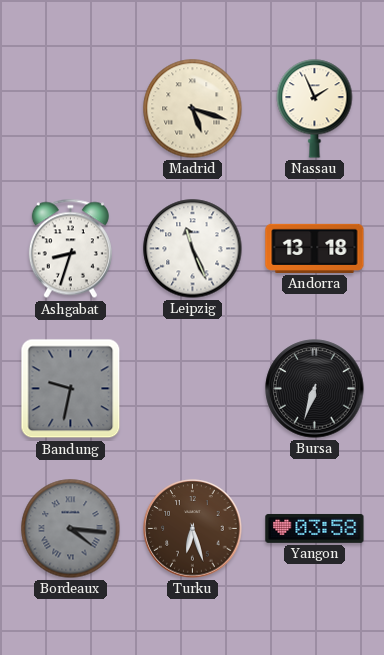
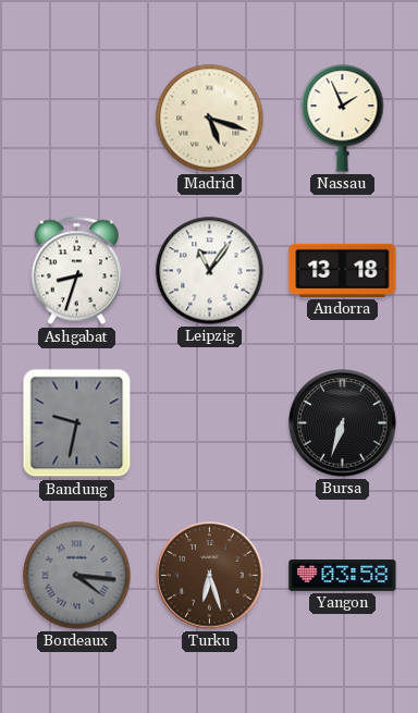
Leipzig: 11:26 -> 11:06
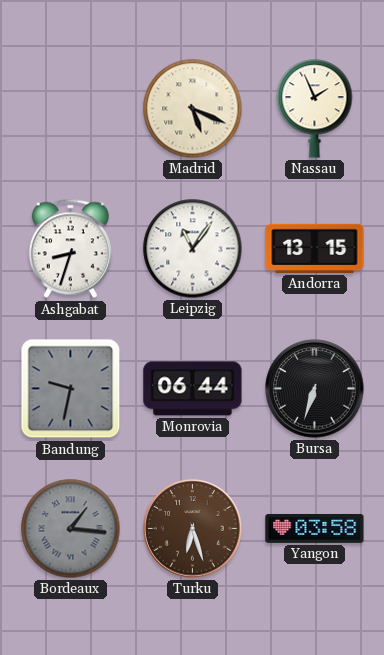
Madrid: 5:18 -> 5:19
Andorra: 13:18 -> 13:15
Monrovia: none -> 06:44
Bordeaux: 4:16 -> 1:16
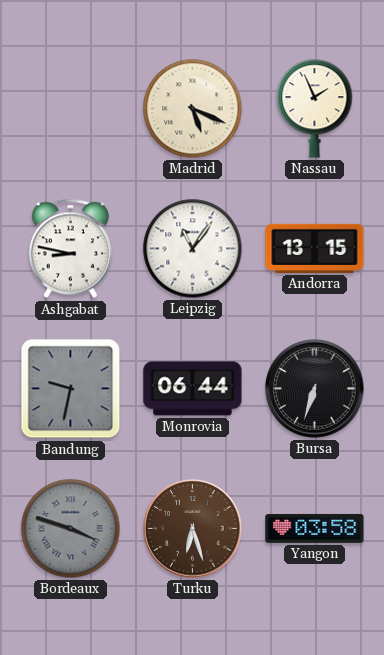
Ashgabat: 8:33 -> 8:47
Bordeaux: 1:16 -> 3:48
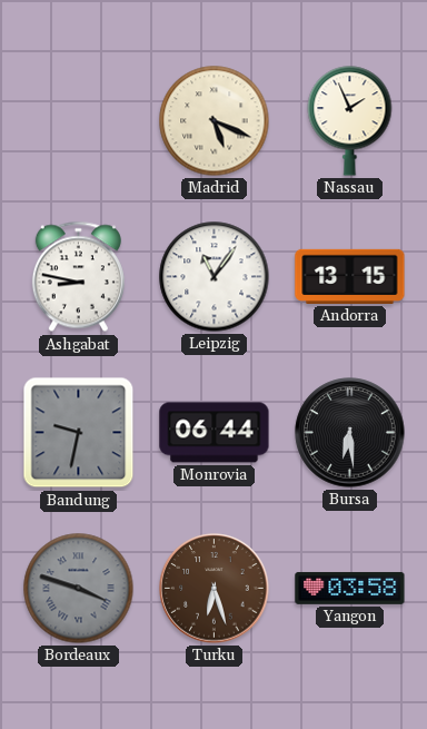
Bursa: 6:33 -> 6:29
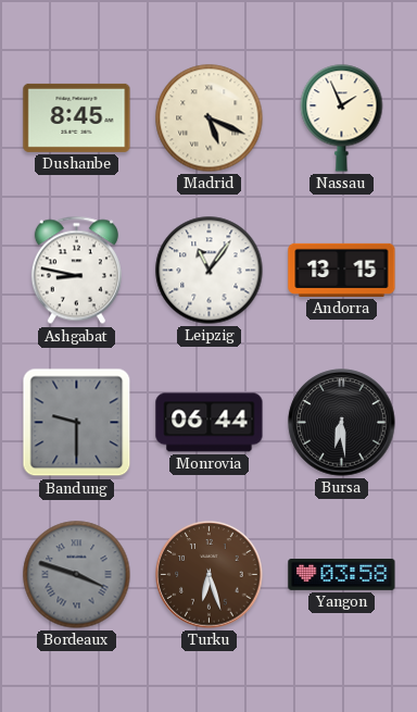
Dushanbe: none -> 8:45
Bandung: 9:32 -> 9:30
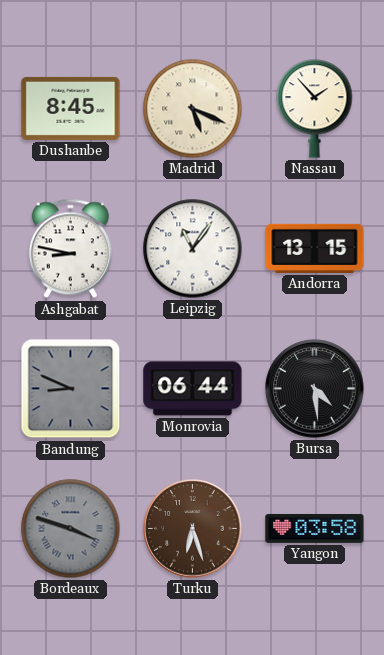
Nassau: 1:56 -> 1:53
Bandung: 9:30 -> 8:49
Bursa: 6:29 -> 4:29
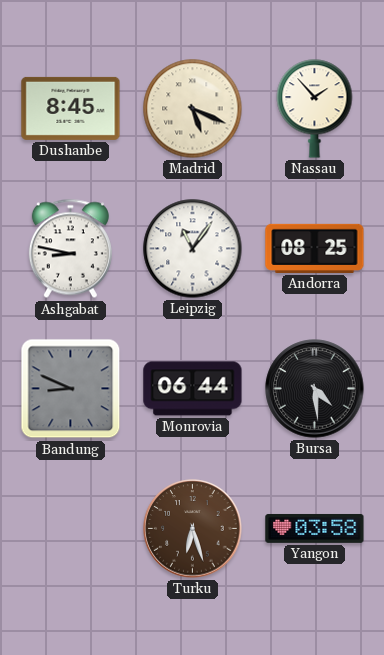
Andorra: 13:15 -> 08:25
Bordeaux: 3:48 -> none
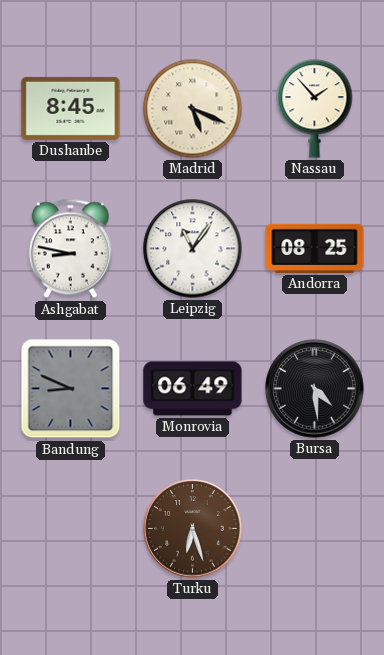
Monrovia: 06:44 -> 06:49
Yangon: 03:58 -> none
